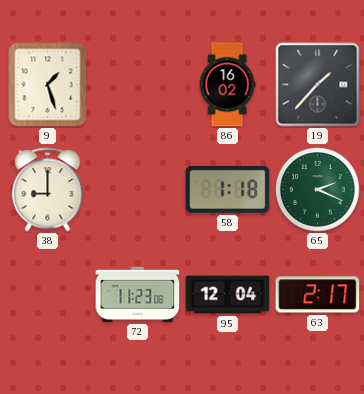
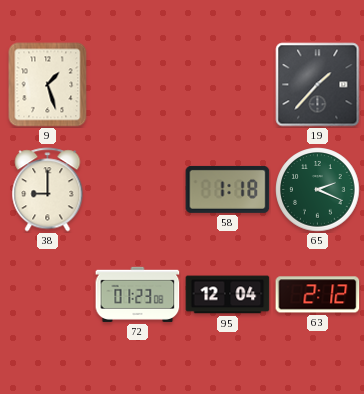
86: 16:02 -> none
72: 11:23 -> 01:23
63: 2:17 -> 2:12
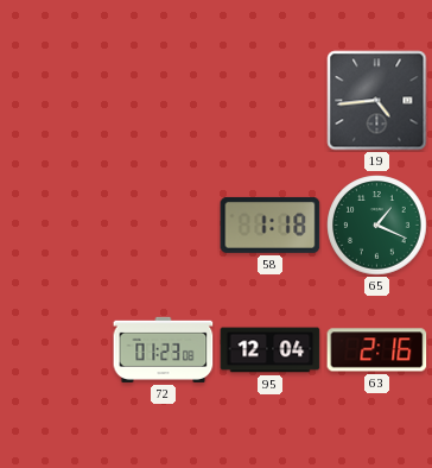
9: 1:27 -> none
19: 1:37 -> 4:44
38: 9:00 -> none
65: 2:19 -> 1:19
63: 2:12 -> 2:16
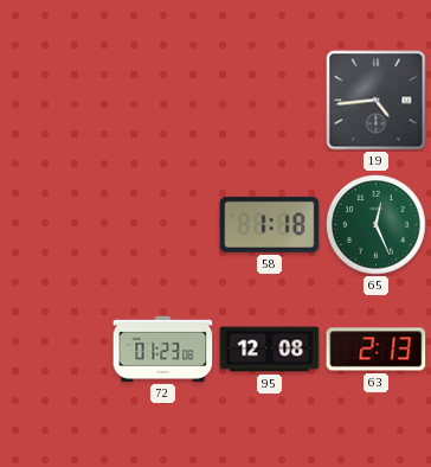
65: 1:19 -> 12:26
95: 12:04 -> 12:08
63: 2:16 -> 2:13
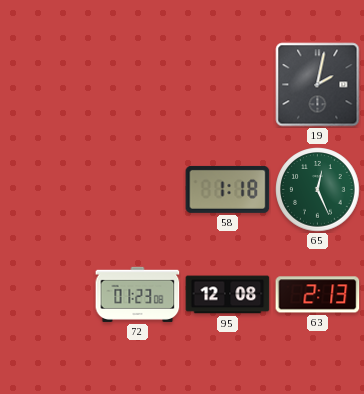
19: 4:44 -> 2:02
